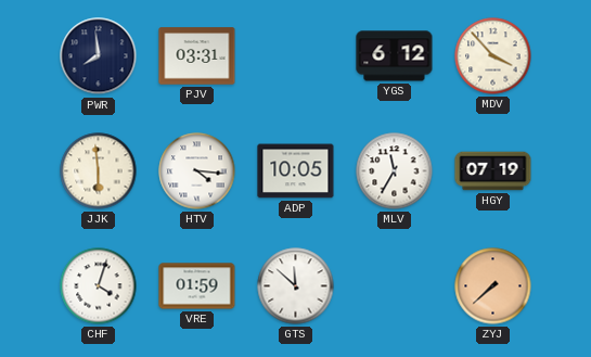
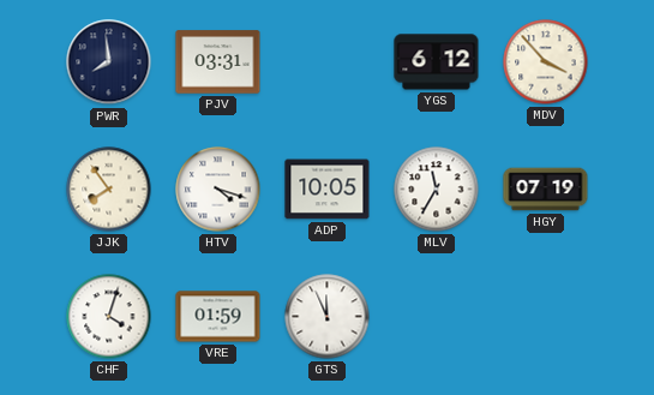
JJK: 5:59 -> 7:54
HTV: 4:16 -> 4:18
GTS: 11:52 -> 11:56
ZYJ: 7:38 -> none
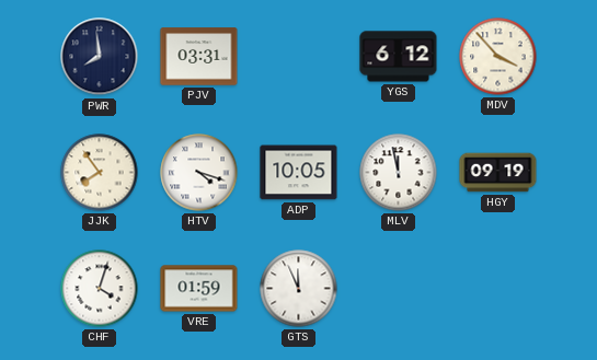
MLV: 11:35 -> 11:58
HGY: 07:19 -> 09:19
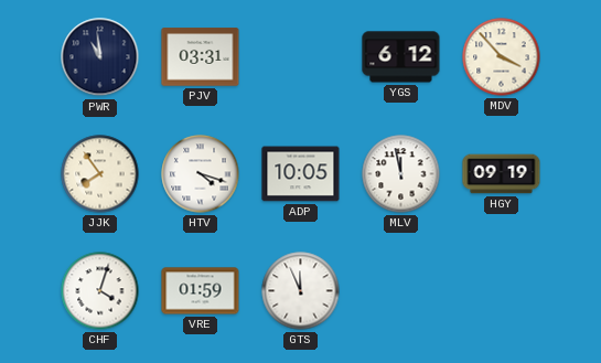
PWR: 7:59 -> 10:59
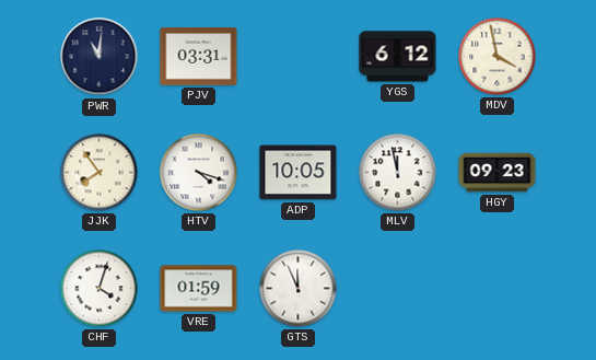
PWR: 10:59 -> 11:01
MDV: 3:53 -> 3:58
HGY: 09:19 -> 09:23
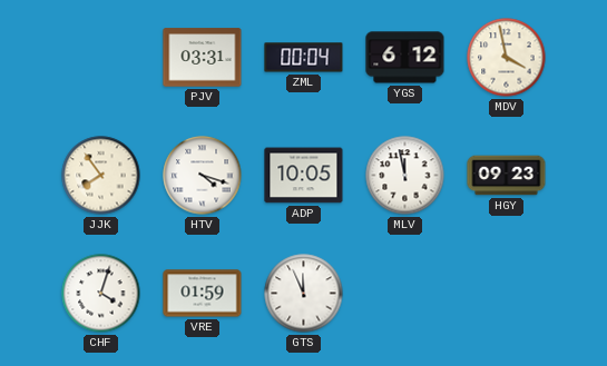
PWR: 11:01 -> none
ZML: none -> 00:04
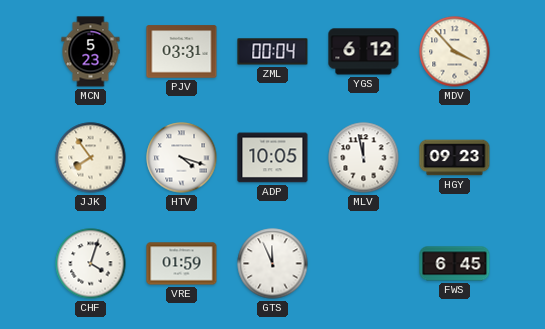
MCN: none -> 5:23
MDV: 3:58 -> 3:53
FWS: none -> 6:45
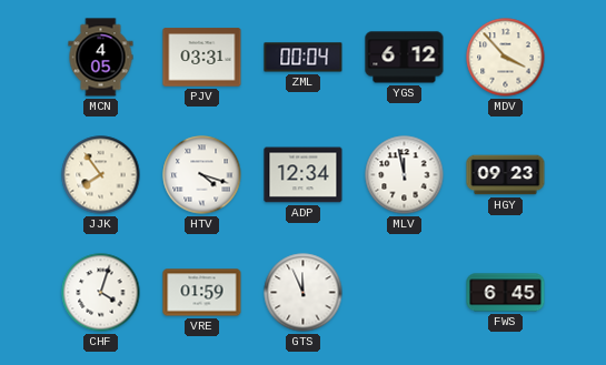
MCN: 5:23 -> 4:05
ADP: 10:05 -> 12:34
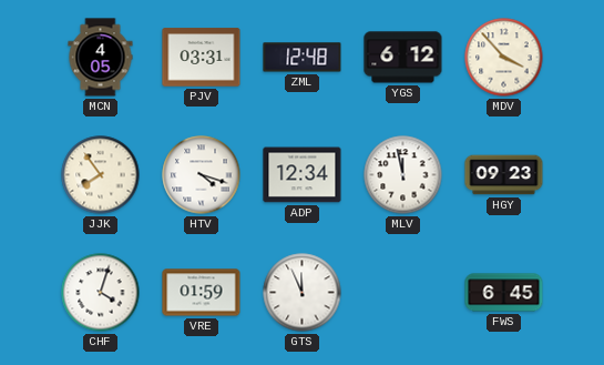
ZML: 00:04 -> 12:48
